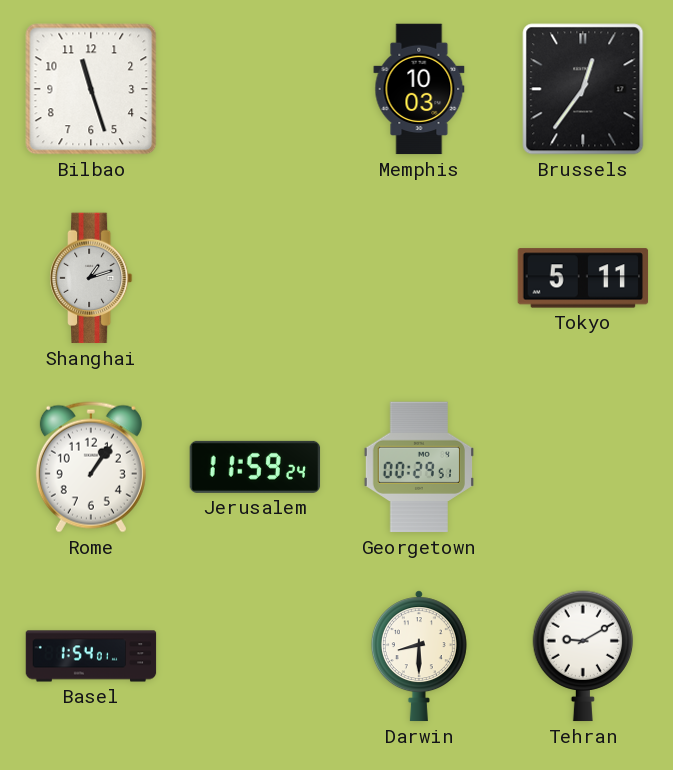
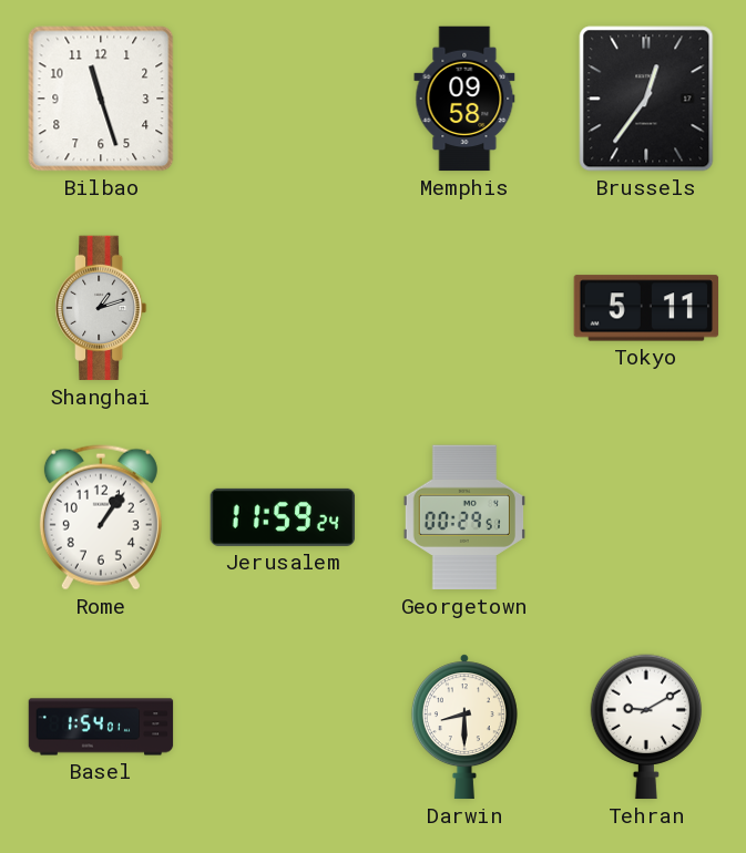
Memphis: 10:03 -> 09:58
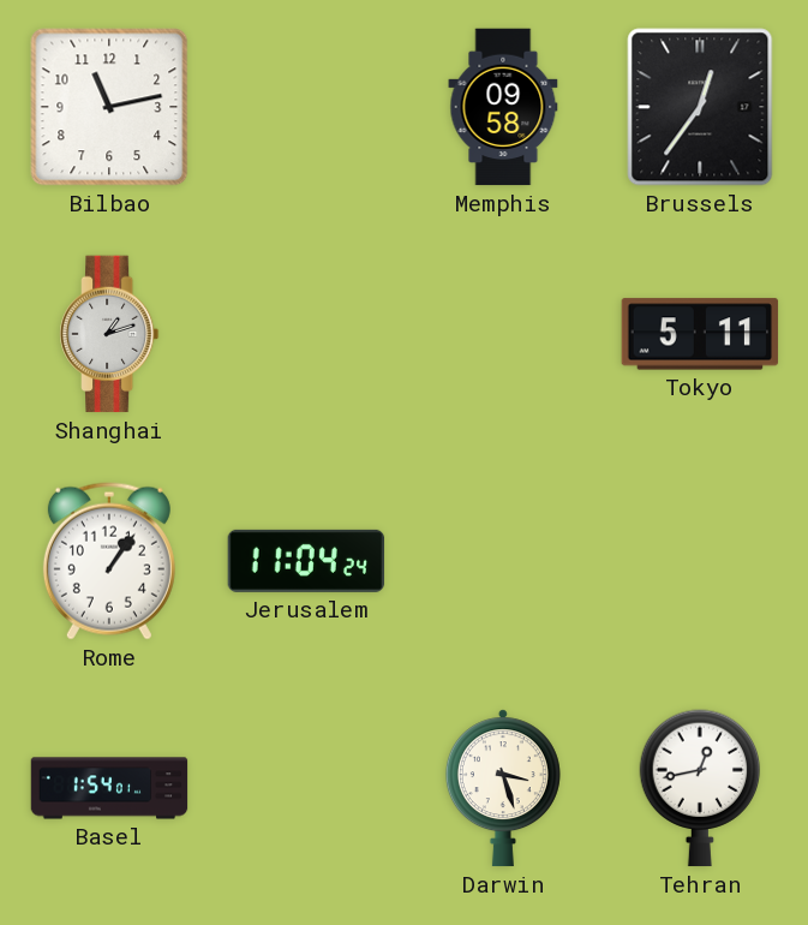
Bilbao: 11:27 -> 11:13
Jerusalem: 11:59 -> 11:04
Georgetown: 00:29 -> none
Darwin: 8:30 -> 3:27
Tehran: 9:10 -> 12:43
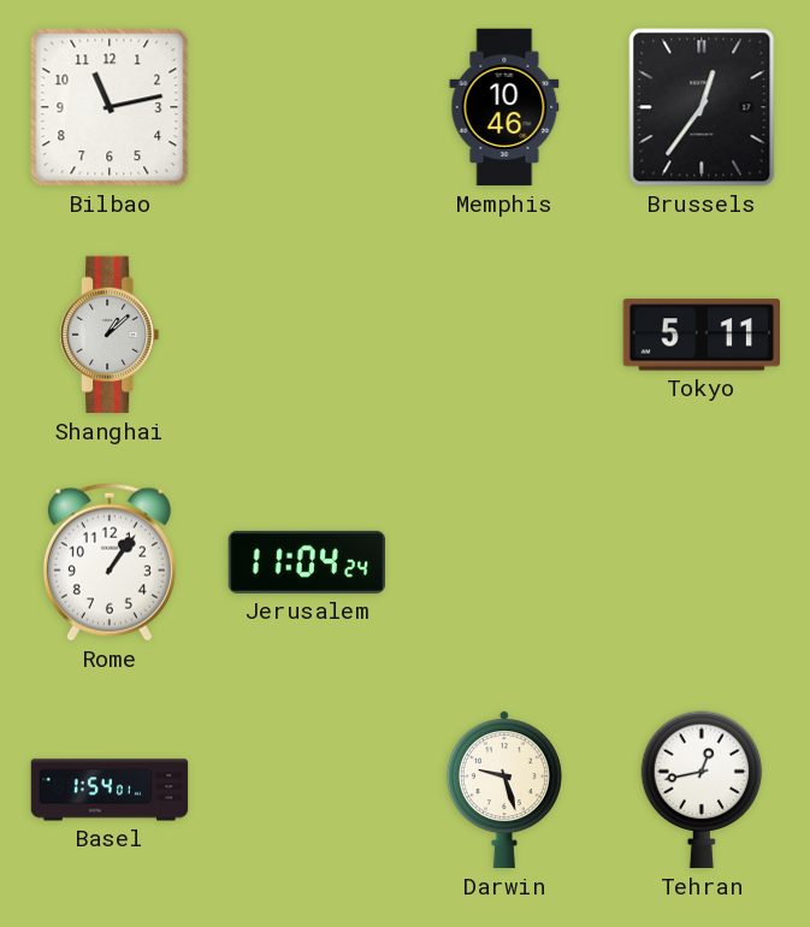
Memphis: 09:58 -> 10:46
Shanghai: 1:12 -> 1:08
Darwin: 3:27 -> 9:27
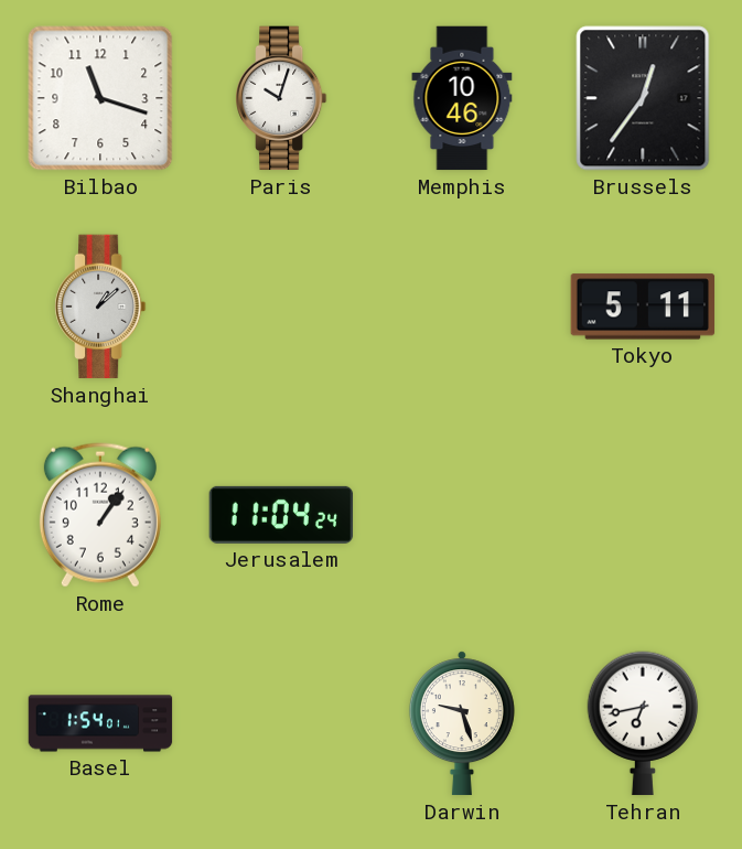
Bilbao: 11:13 -> 11:18
Paris: none -> 10:03
Tehran: 12:43 -> 6:43
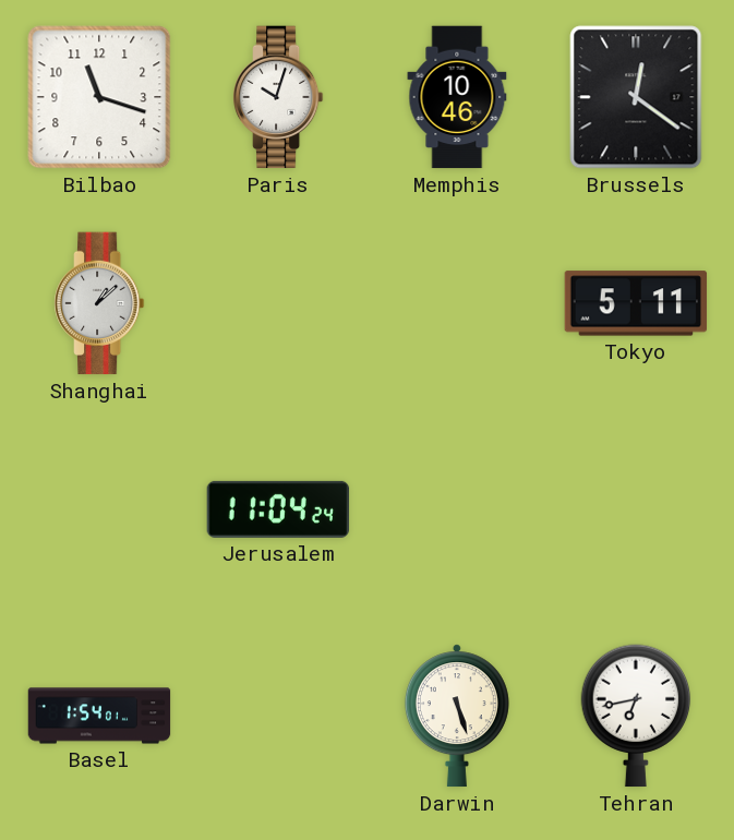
Brussels: 12:36 -> 12:21
Rome: 1:06 -> none
Darwin: 9:27 -> 5:27
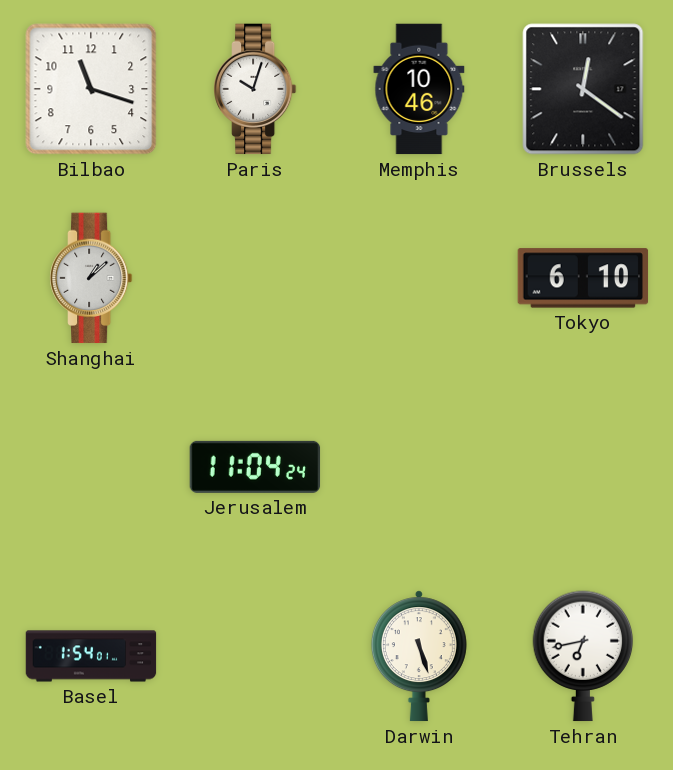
Tokyo: 5:11 -> 6:10
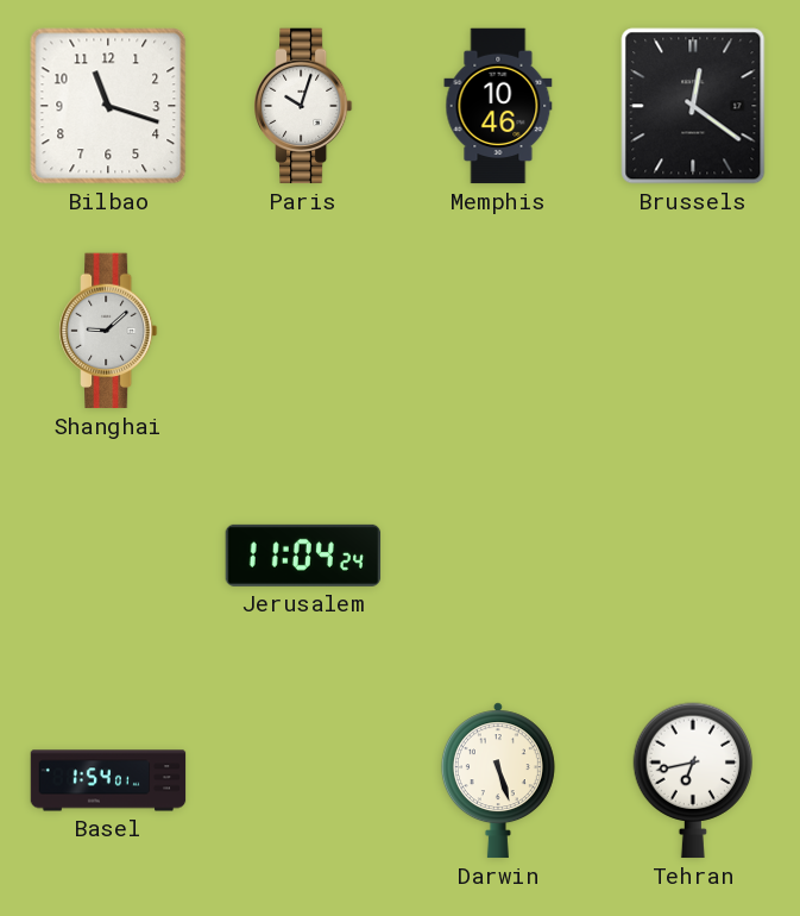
Shanghai: 1:08 -> 9:08
Tokyo: 6:10 -> none
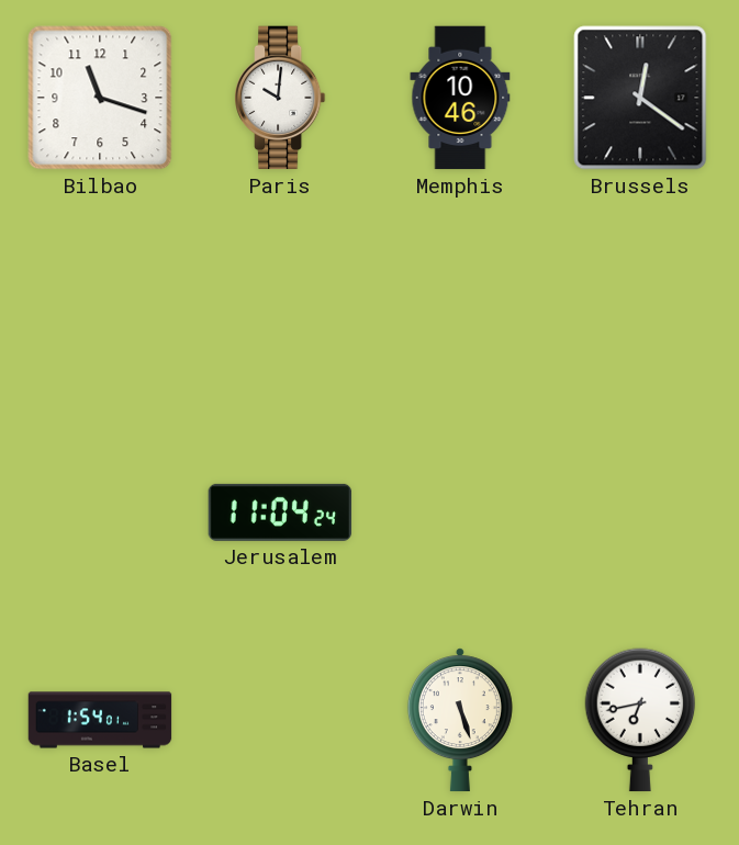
Paris: 10:03 -> 10:01
Shanghai: 9:08 -> none
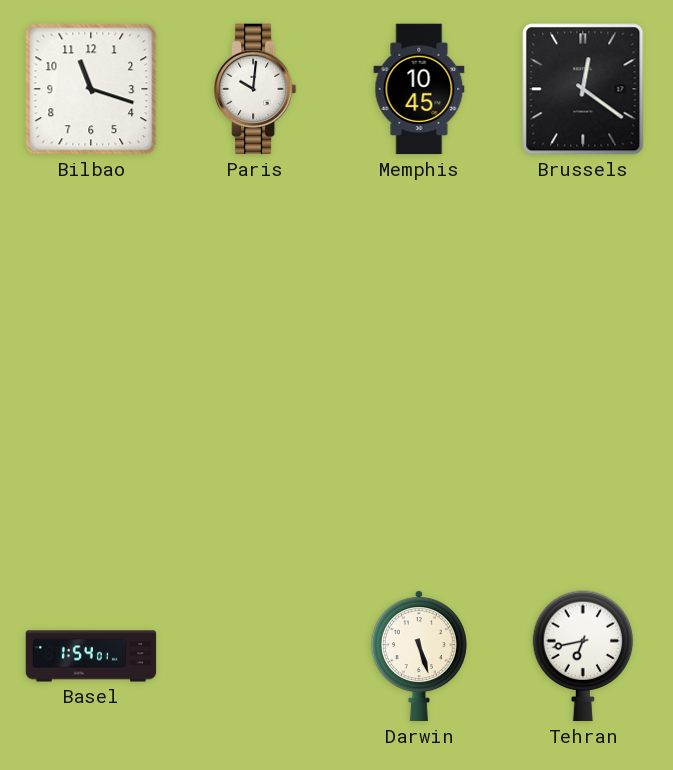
Memphis: 10:46 -> 10:45
Jerusalem: 11:04 -> none
